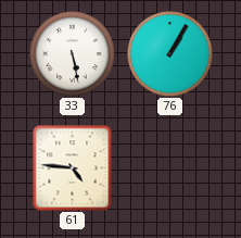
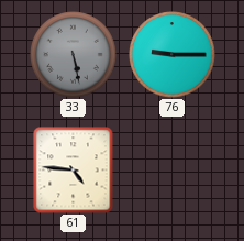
33 dial: white -> grey
76: 1:05 -> 9:15
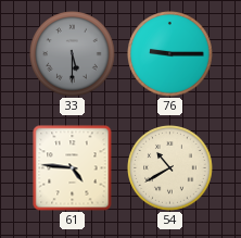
33: 5:28 -> 5:30
54: none -> 10:40
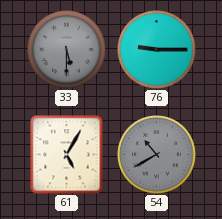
61: 4:46 -> 5:05
54 dial: cream -> grey
